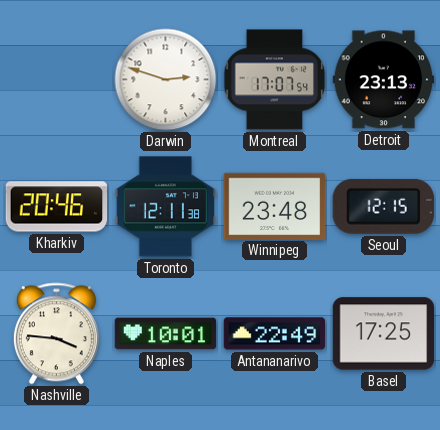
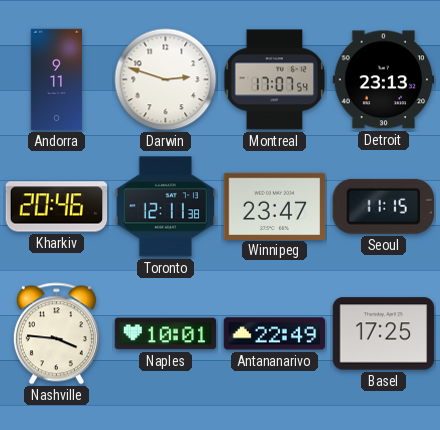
Andorra: none -> 9:11
Winnipeg: 23:48 -> 23:47
Seoul: 12:15 -> 11:15
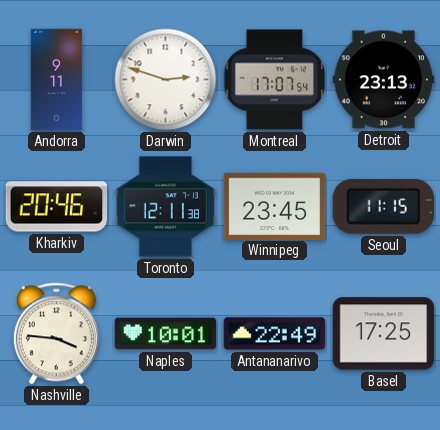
Winnipeg: 23:47 -> 23:45
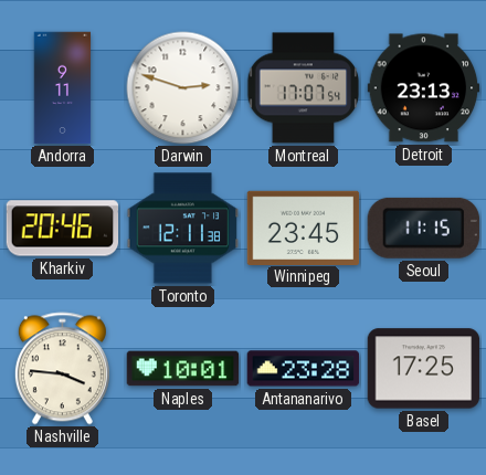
Antananarivo: 22:49 -> 23:28
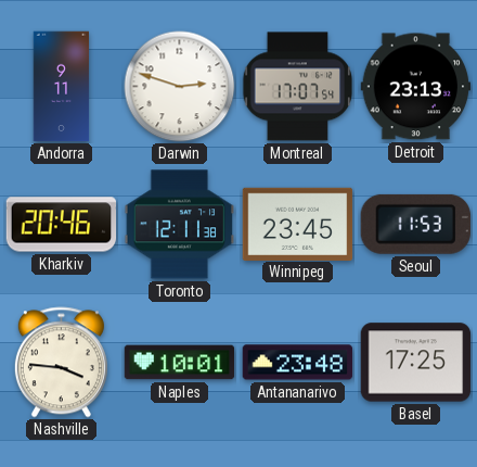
Seoul: 11:15 -> 11:53
Antananarivo: 23:28 -> 23:48
